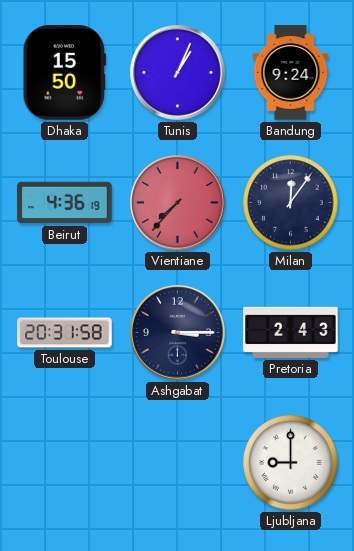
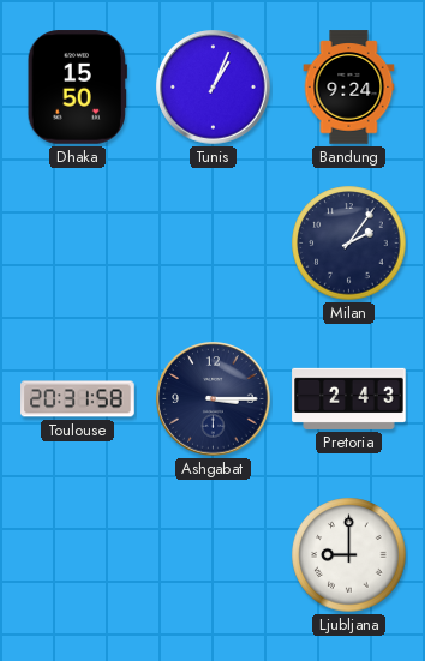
Beirut: 4:36 -> none
Vientiane: 7:37 -> none
Milan: 12:06 -> 2:06
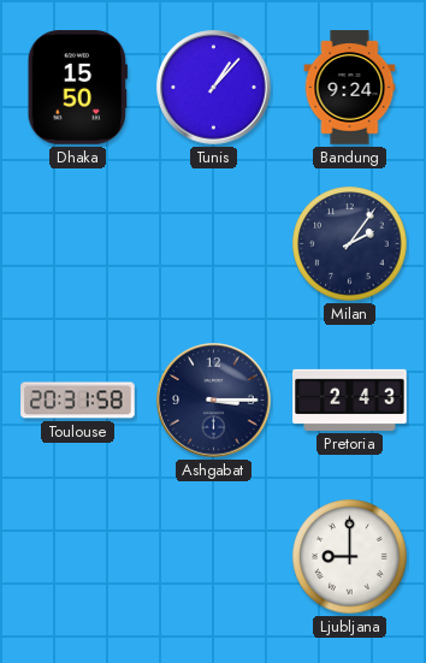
Tunis: 1:04 -> 1:07
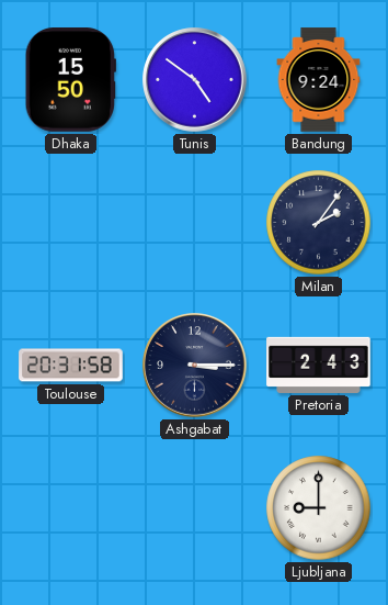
Tunis: 1:07 -> 4:51
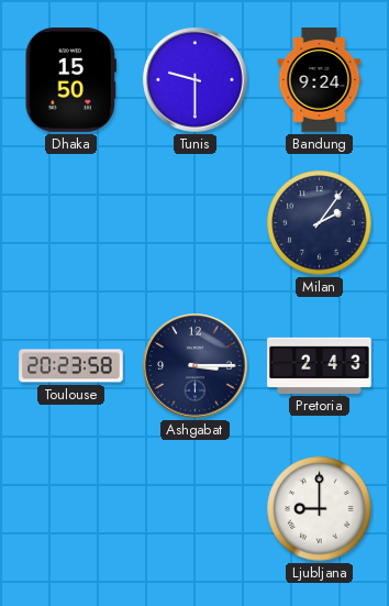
Tunis: 4:51 -> 9:30
Toulouse: 20:31 -> 20:23
